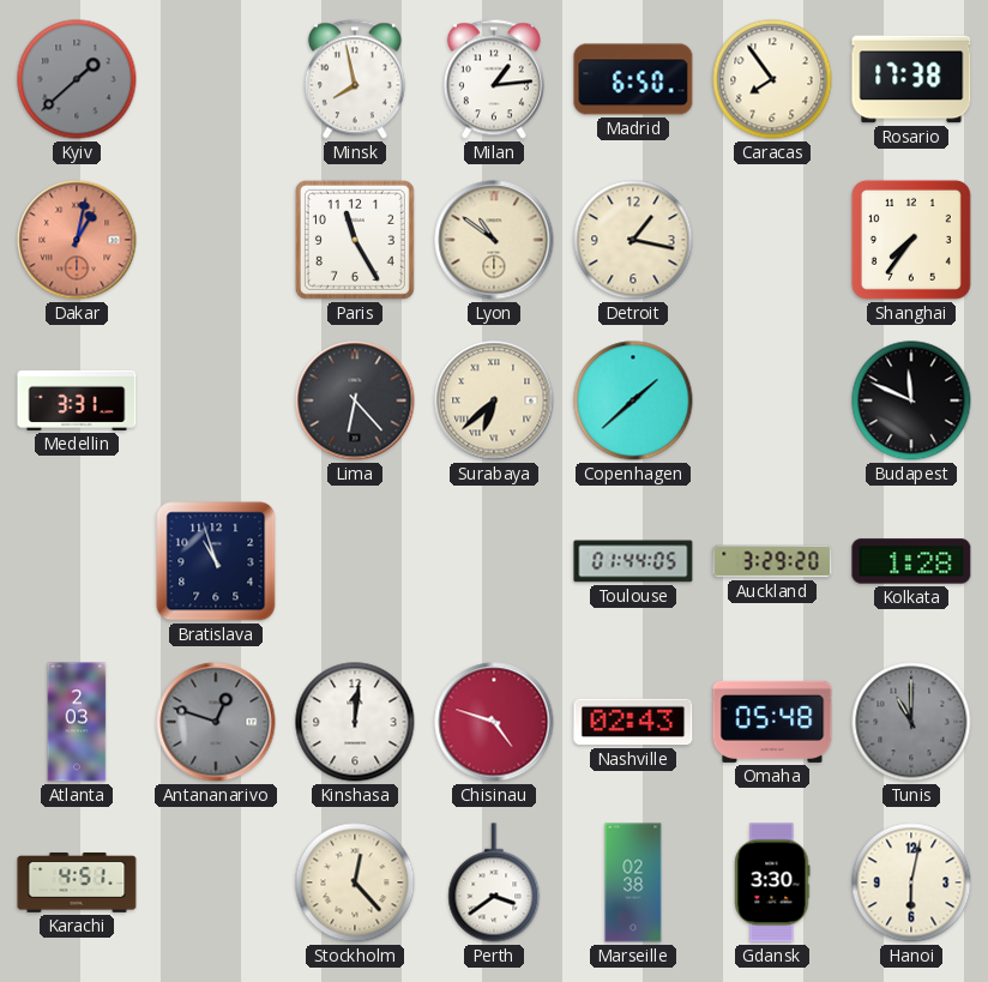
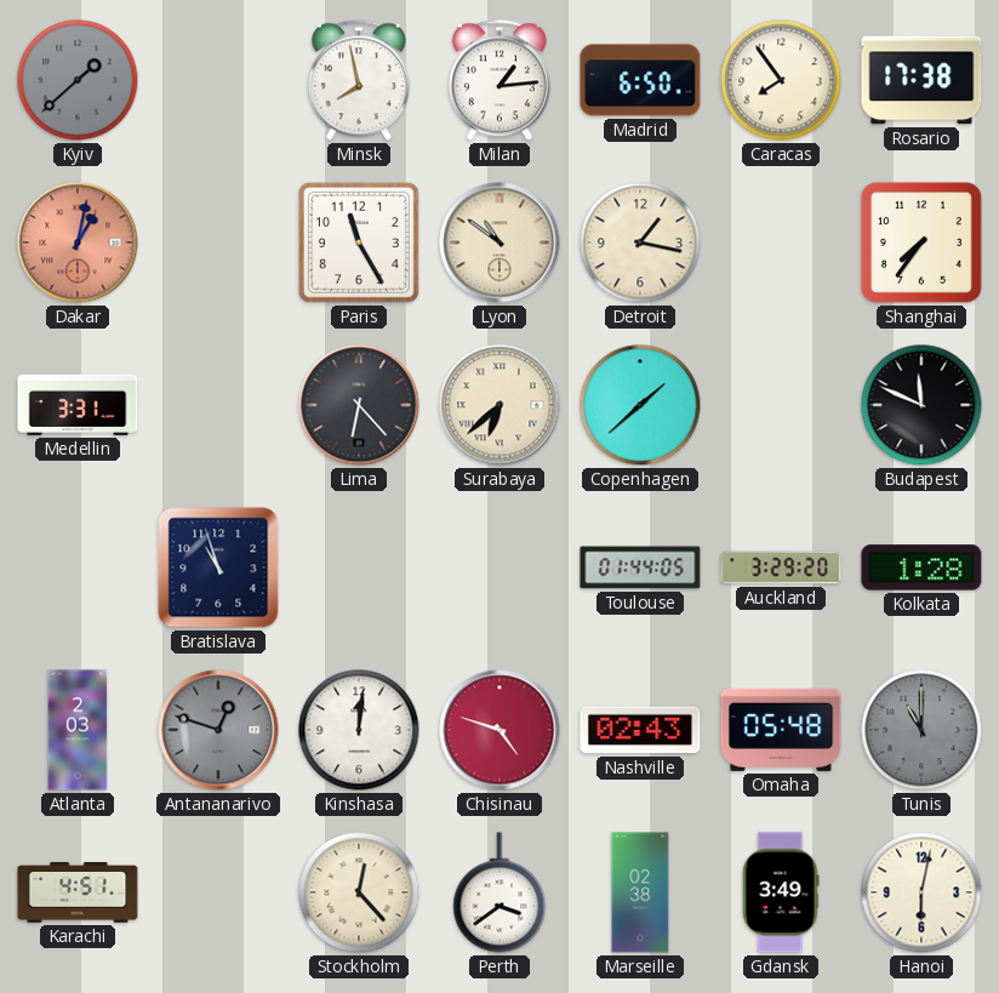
Gdansk: 3:30 -> 3:49
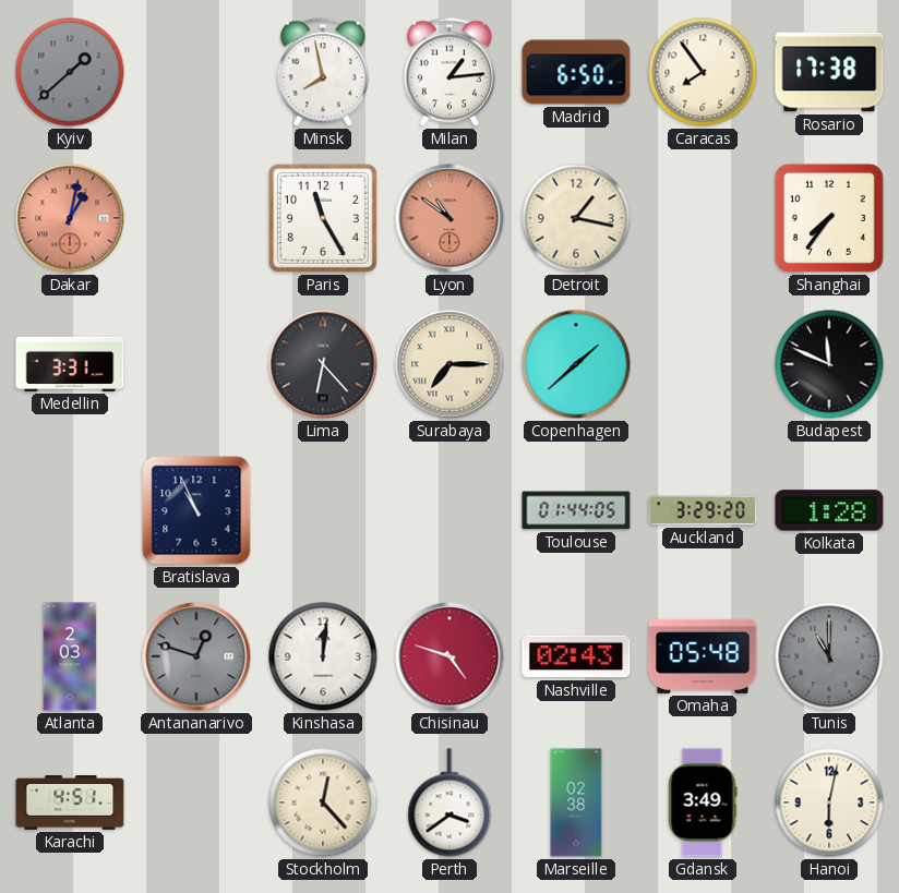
Lyon dial: cream -> salmon
Surabaya: 6:38 -> 7:15
Bratislava: 10:57 -> 10:56
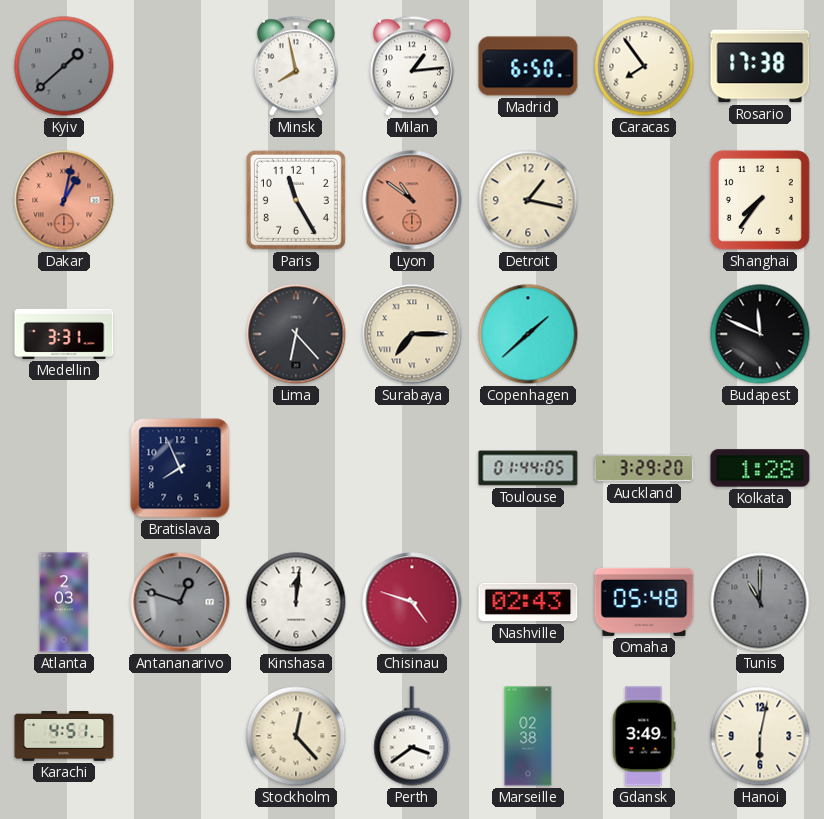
Bratislava: 10:56 -> 7:56
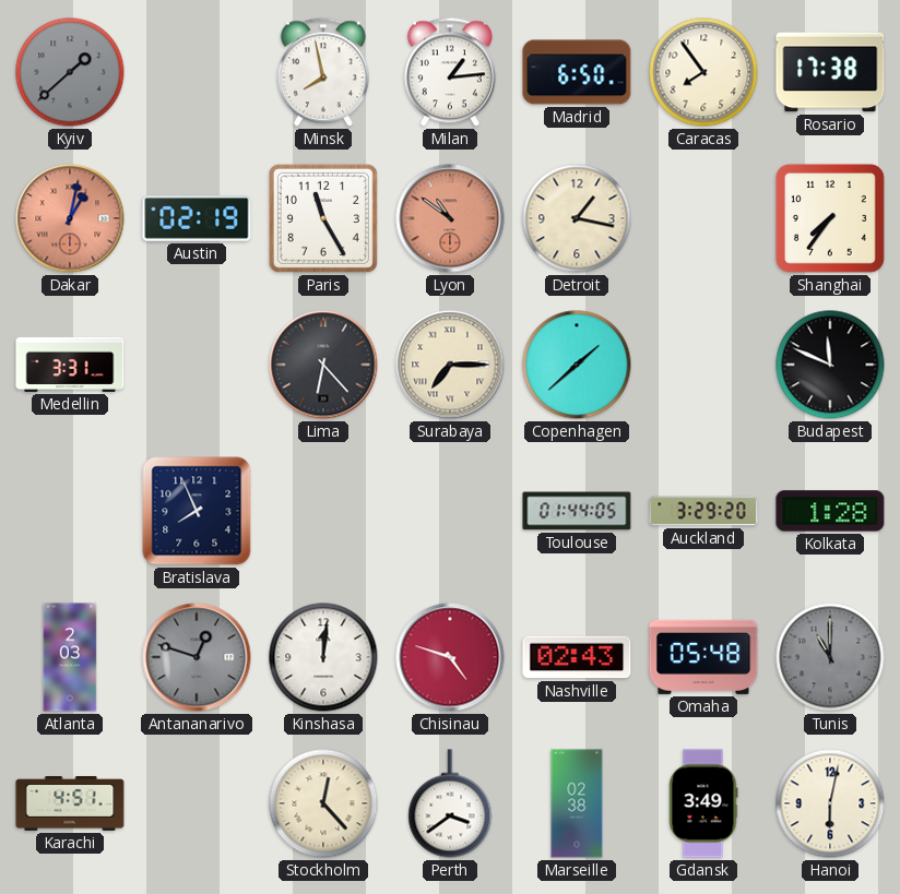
Austin: none -> 02:19
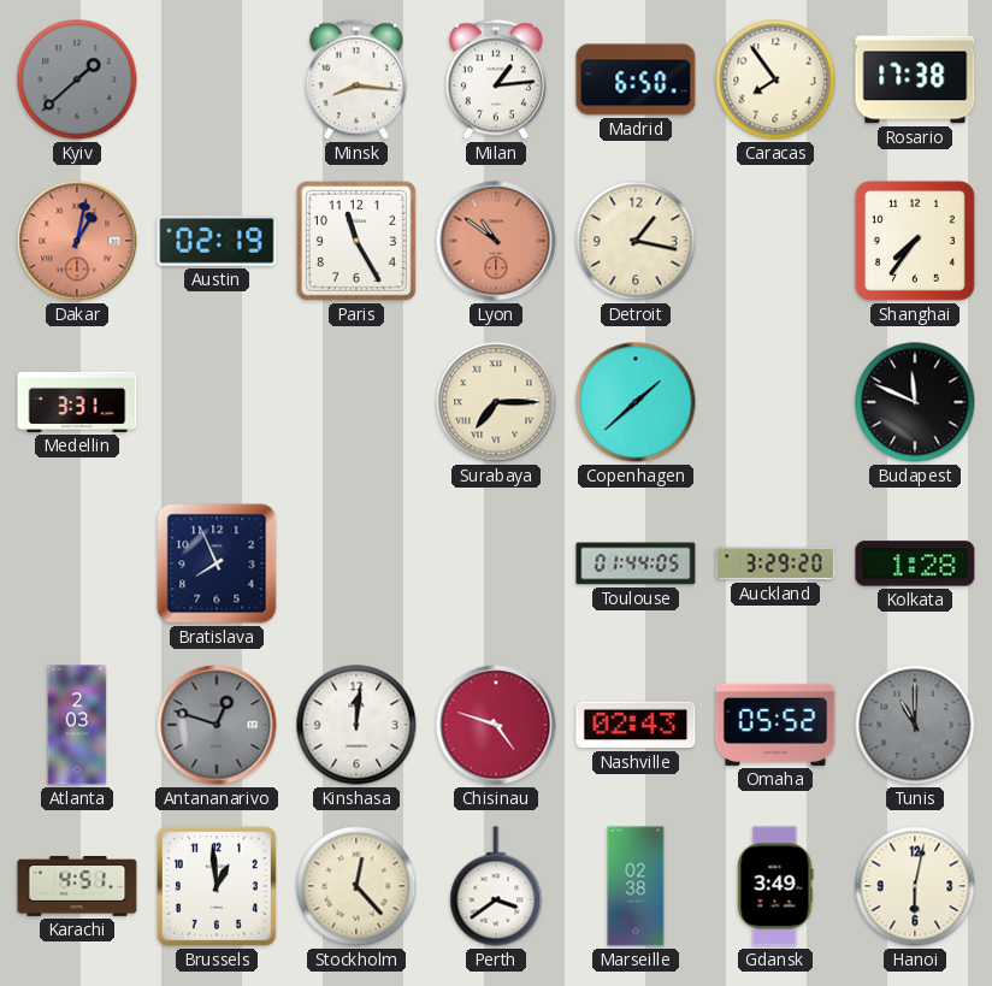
Minsk: 7:58 -> 8:16
Lima: 6:23 -> none
Omaha: 05:48 -> 05:52
Brussels: none -> 12:59
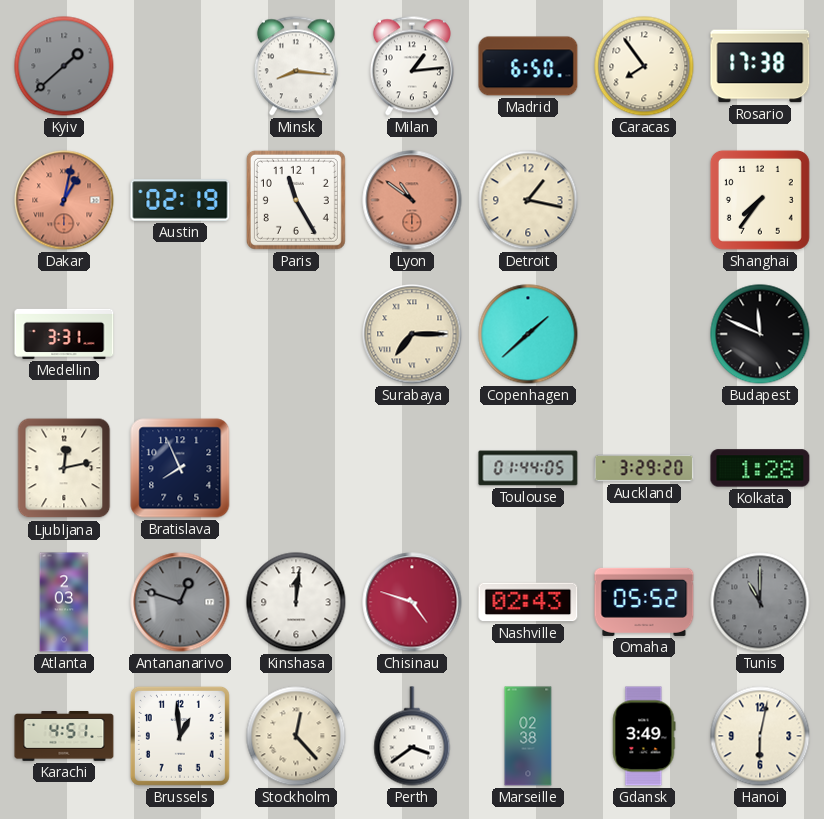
Ljubljana: none -> 12:13
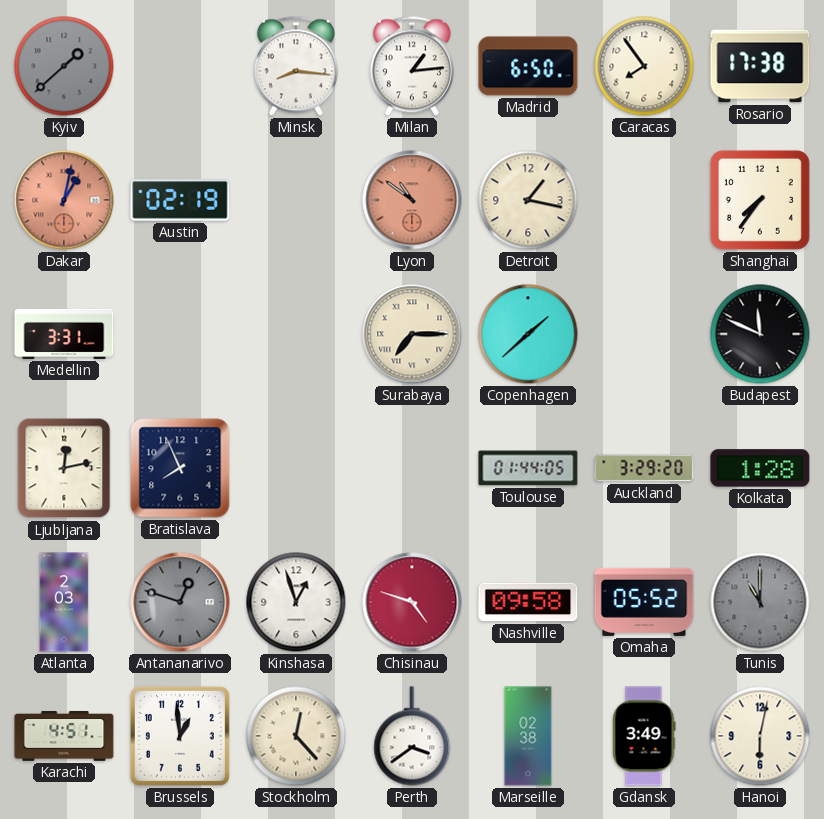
Paris: 11:25 -> none
Kinshasa: 12:01 -> 12:57
Nashville: 02:43 -> 09:58
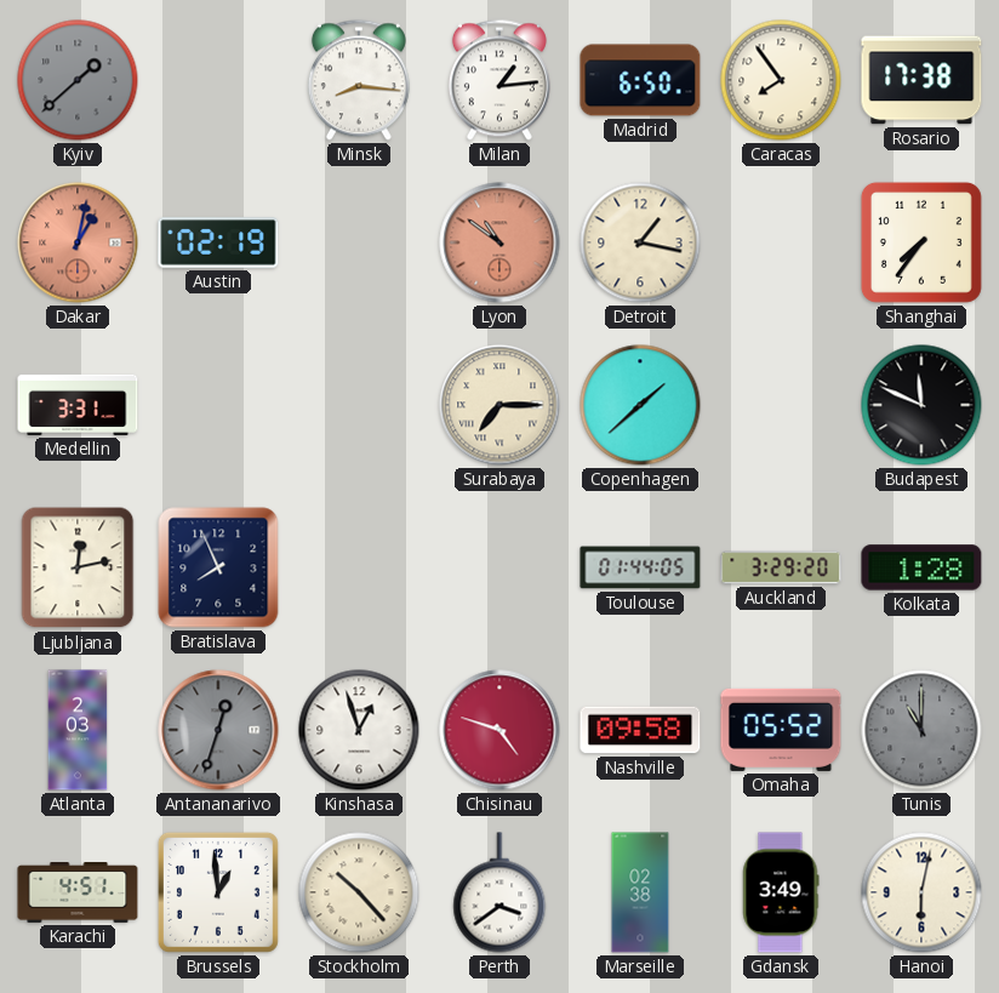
Antananarivo: 12:48 -> 12:33
Stockholm: 12:23 -> 10:23
